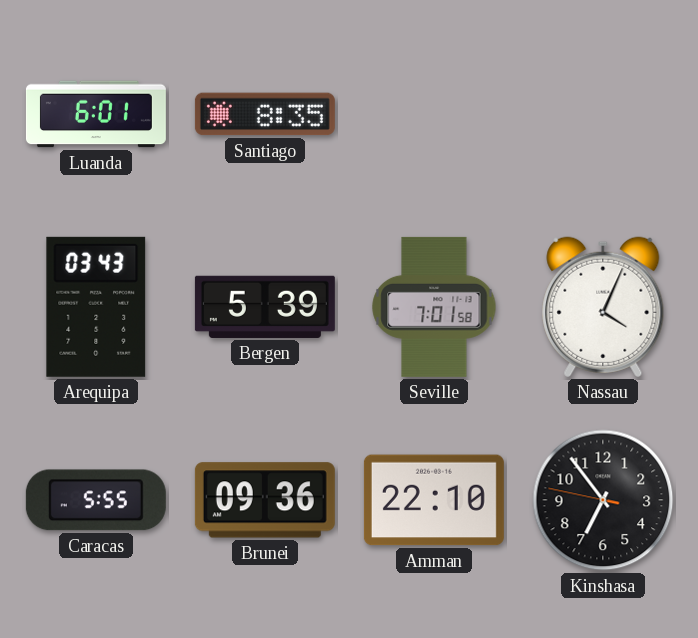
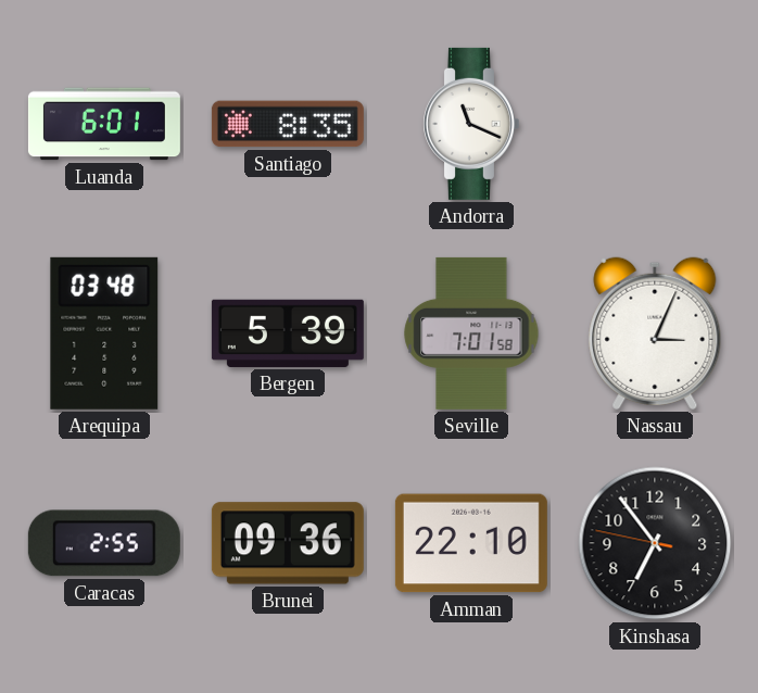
Andorra: none -> 11:19
Arequipa: 03:43 -> 03:48
Nassau: 4:04 -> 3:04
Caracas: 5:55 -> 2:55
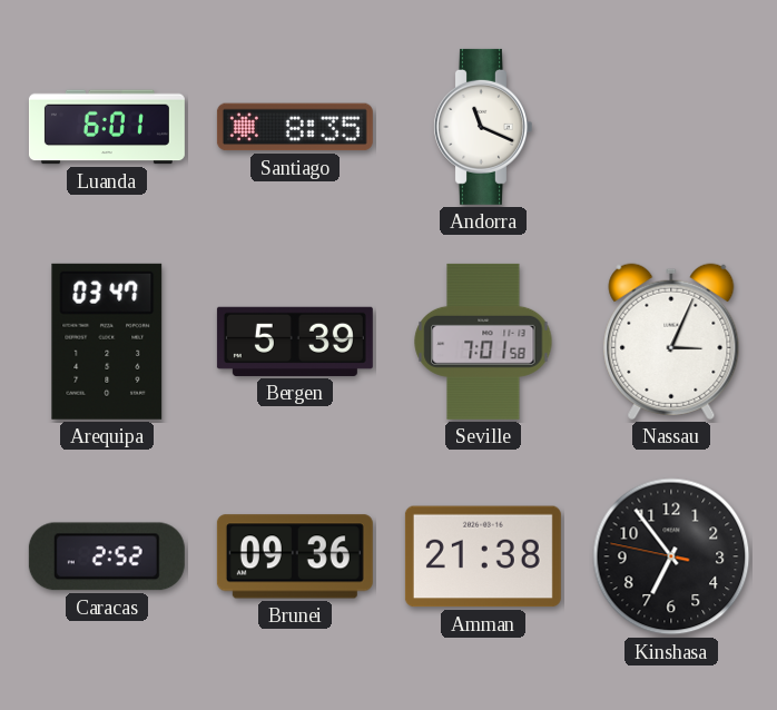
Arequipa: 03:48 -> 03:47
Caracas: 2:55 -> 2:52
Amman: 22:10 -> 21:38
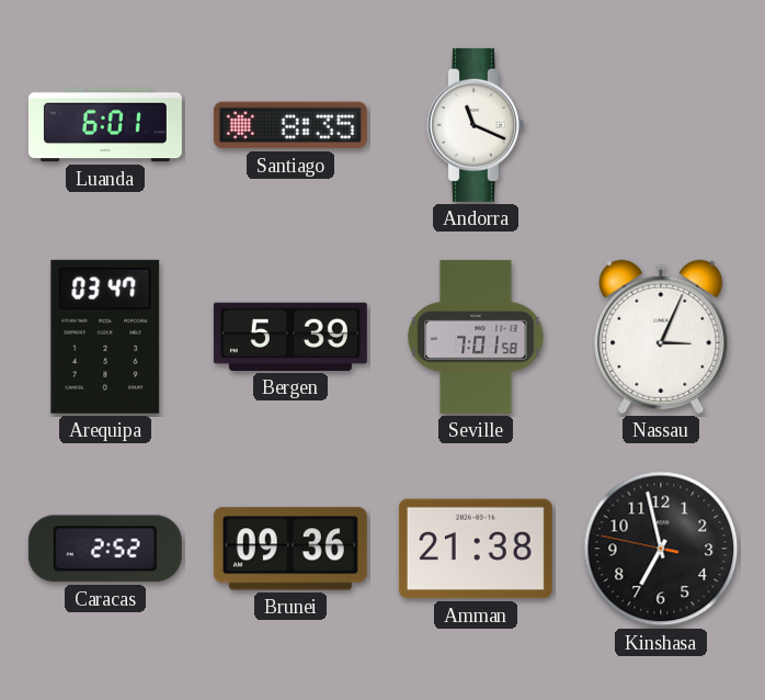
Kinshasa: 6:53 -> 6:57
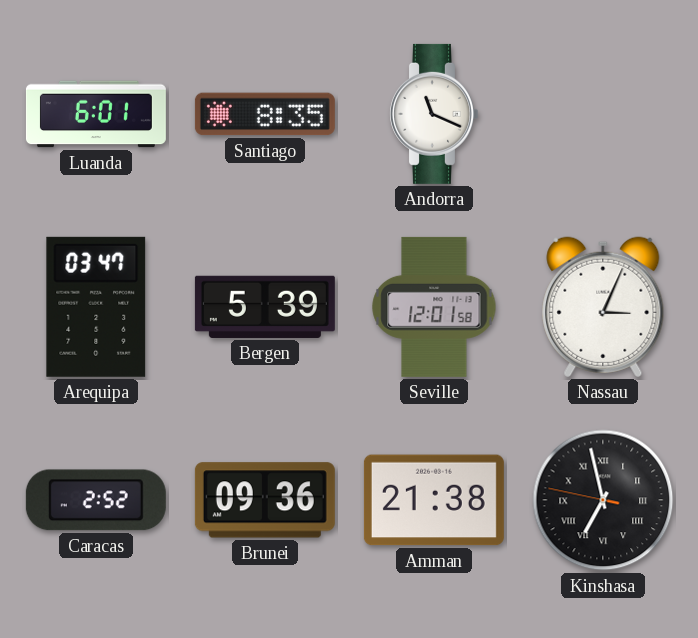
Seville: 7:01 -> 12:01
Kinshasa numerals: Arabic -> Roman
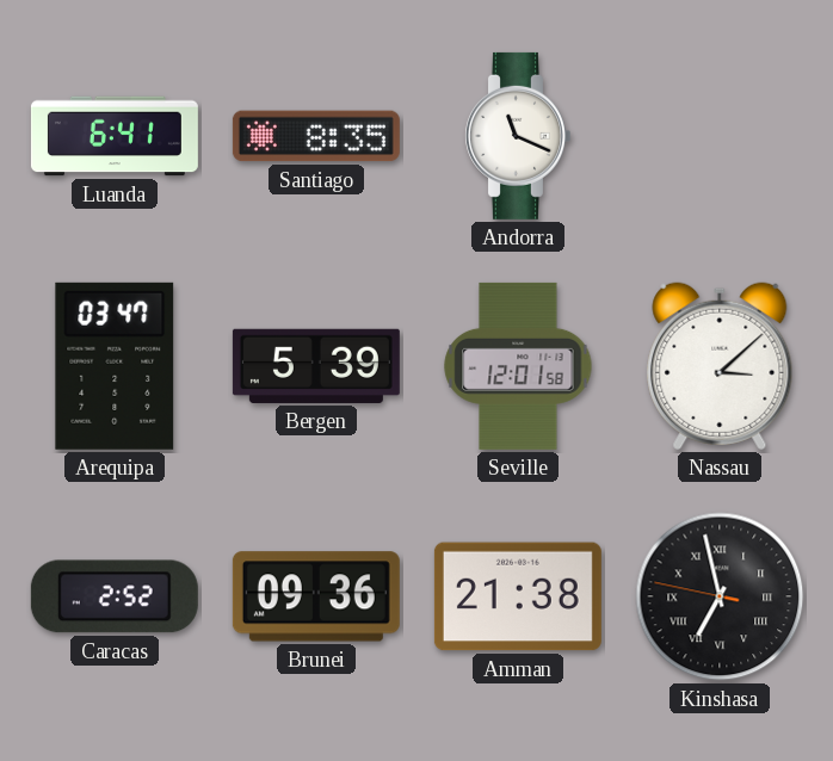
Luanda: 6:01 -> 6:41
Nassau: 3:04 -> 3:08
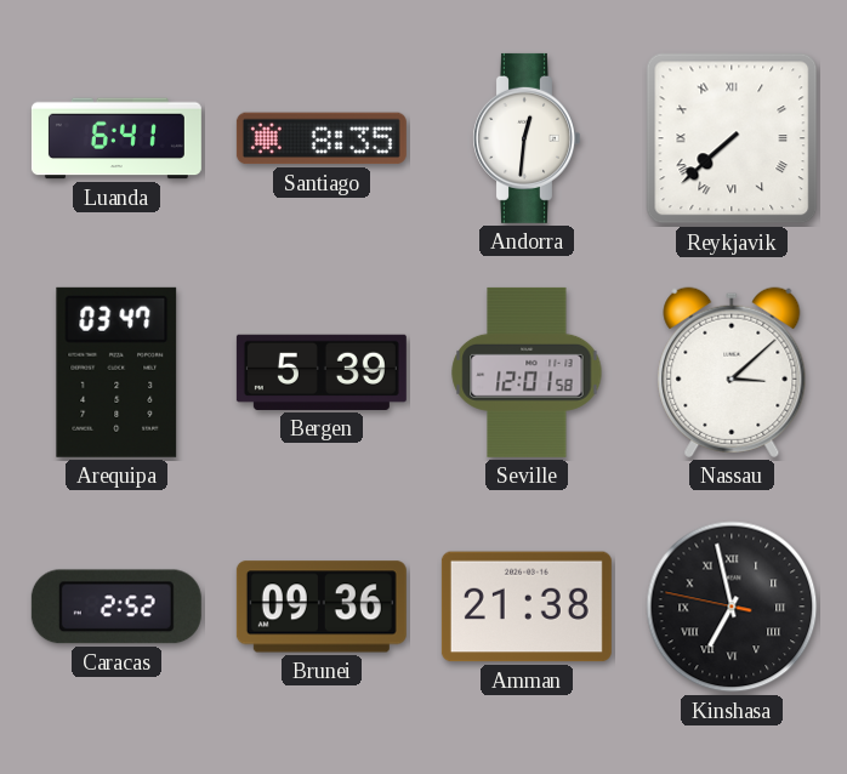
Andorra: 11:19 -> 12:31
Reykjavik: none -> 7:38
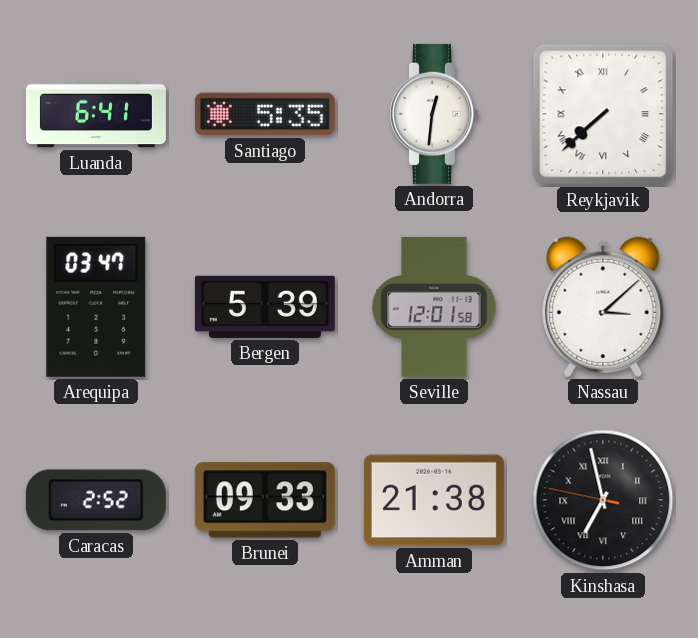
Santiago: 8:35 -> 5:35
Brunei: 09:36 -> 09:33
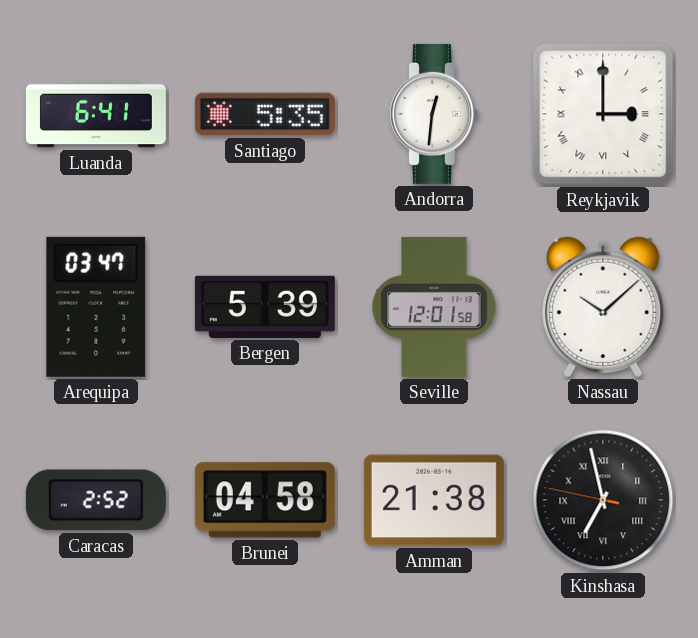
Reykjavik: 7:38 -> 3:00
Nassau: 3:08 -> 10:08
Brunei: 09:33 -> 04:58
